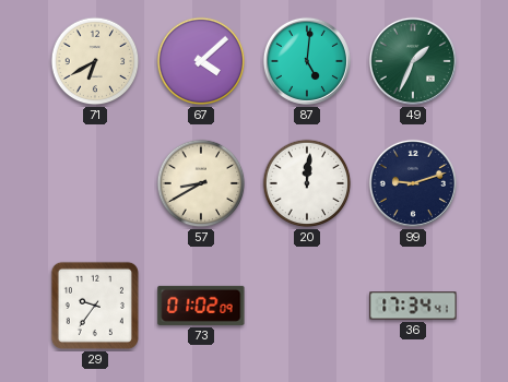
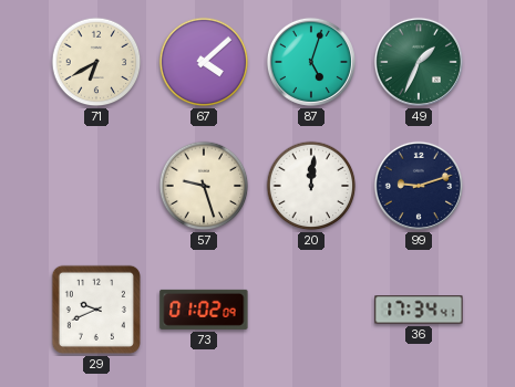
87: 5:01 -> 5:03
57: 8:40 -> 9:27
29: 9:36 -> 9:41
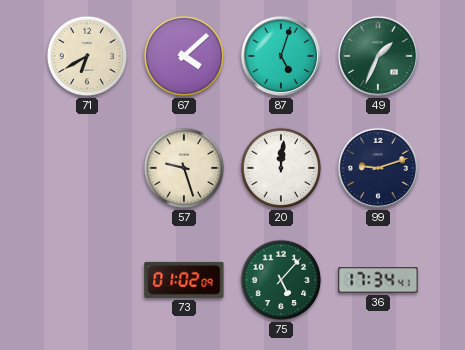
29: 9:41 -> none
75: none -> 5:07
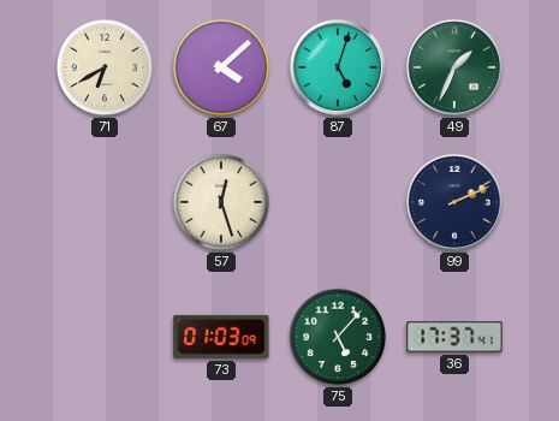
57: 9:27 -> 12:27
20: 12:01 -> none
99: 9:12 -> 2:11
73: 01:02 -> 01:03
36: 17:34 -> 17:37
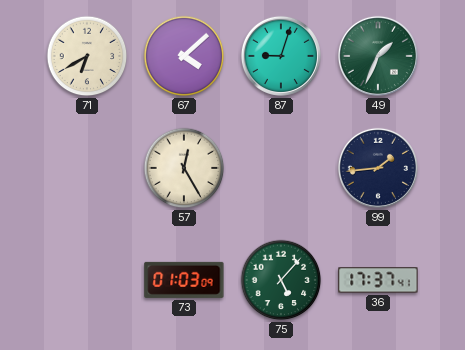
87: 5:03 -> 9:03
57: 12:27 -> 12:25
99: 2:11 -> 1:44
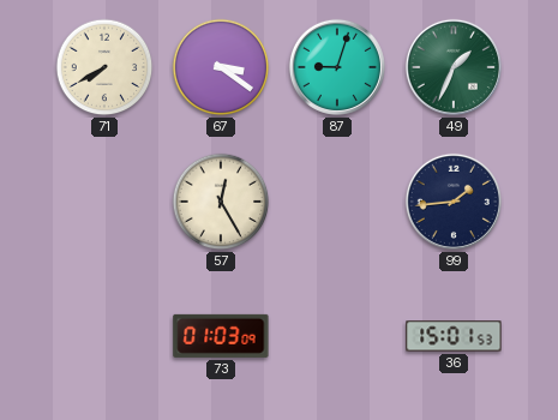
71: 6:40 -> 7:40
67: 4:08 -> 3:21
75: 5:07 -> none
36: 17:37 -> 15:01
